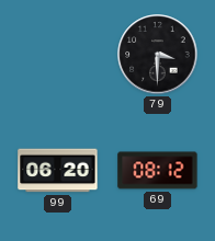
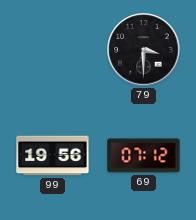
99: 06:20 -> 19:56
69: 08:12 -> 07:12
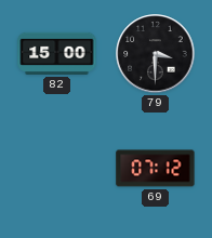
82: none -> 15:00
99: 19:56 -> none
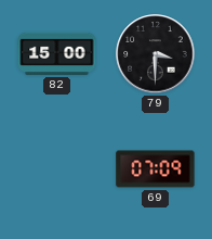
69: 07:12 -> 07:09
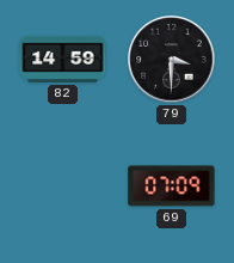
82: 15:00 -> 14:59
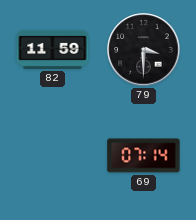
82: 14:59 -> 11:59
69: 07:09 -> 07:14
